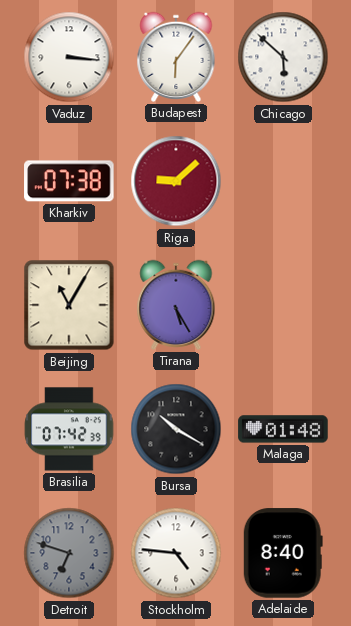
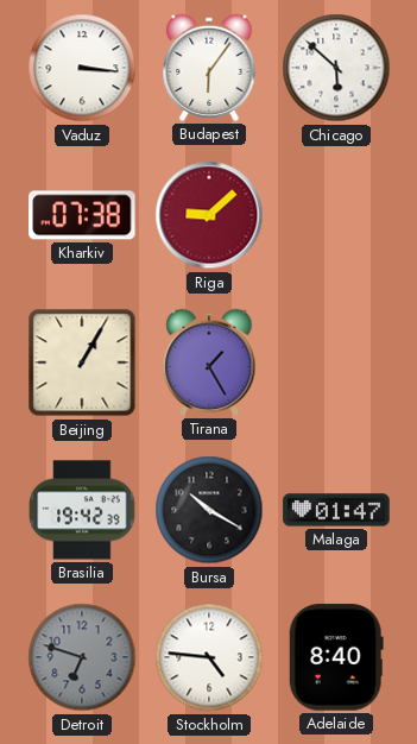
Beijing: 11:05 -> 1:05
Tirana: 5:25 -> 1:25
Brasilia: 07:42 -> 19:42
Malaga: 01:48 -> 01:47
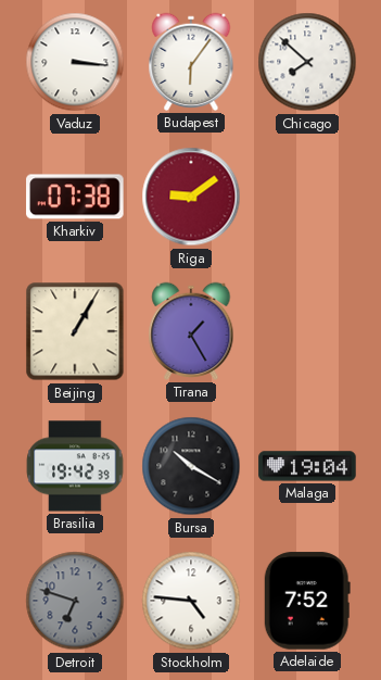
Chicago: 5:52 -> 7:52
Riga: 9:08 -> 9:09
Malaga: 01:47 -> 19:04
Adelaide: 8:40 -> 7:52
